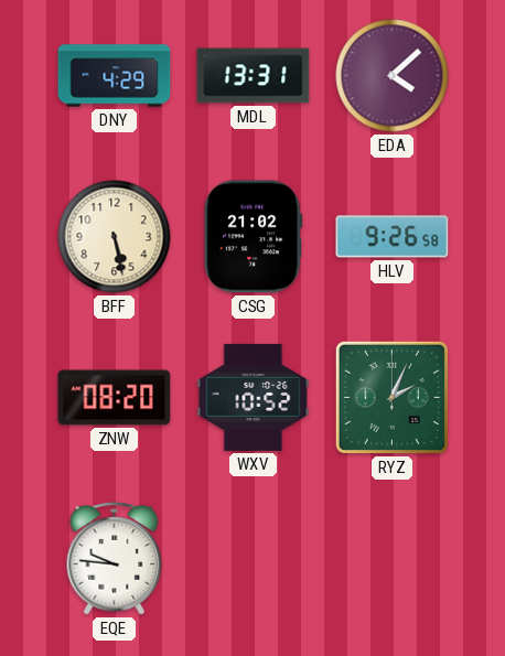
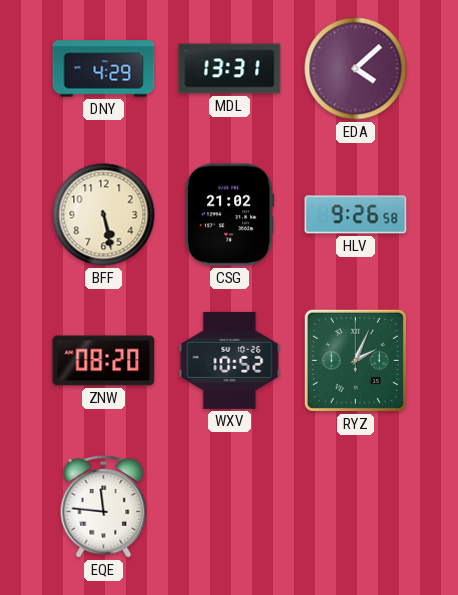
EQE: 9:46 -> 11:46
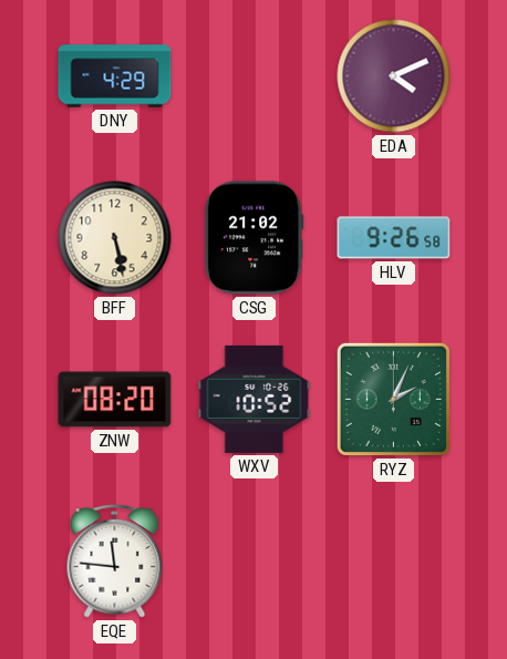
MDL: 13:31 -> none
EDA: 4:08 -> 4:11
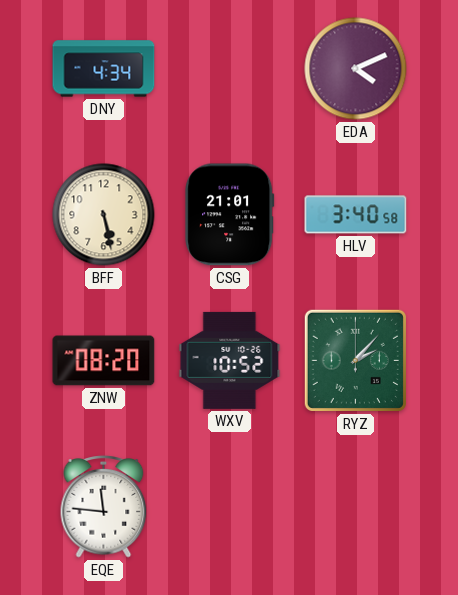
DNY: 4:29 -> 4:34
CSG: 21:02 -> 21:01
HLV: 9:26 -> 3:40
RYZ: 2:04 -> 2:07
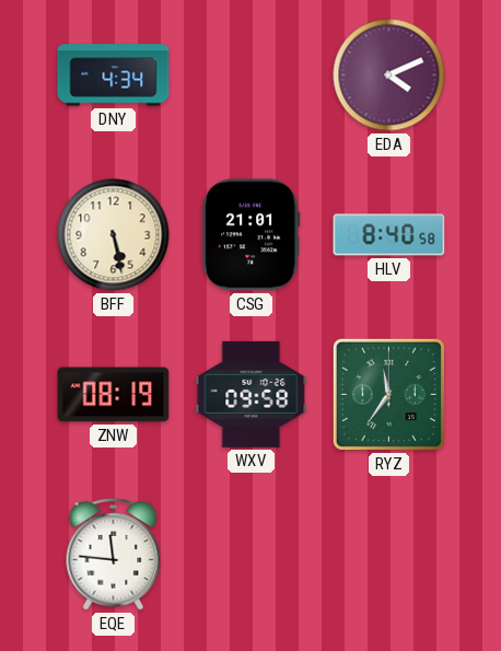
HLV: 3:40 -> 8:40
ZNW: 08:20 -> 08:19
WXV: 10:52 -> 09:58
RYZ: 2:07 -> 11:36
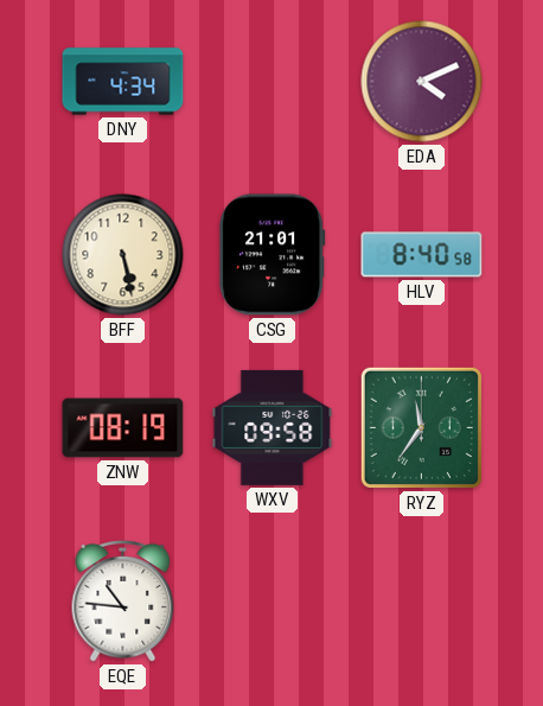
EQE: 11:46 -> 10:46
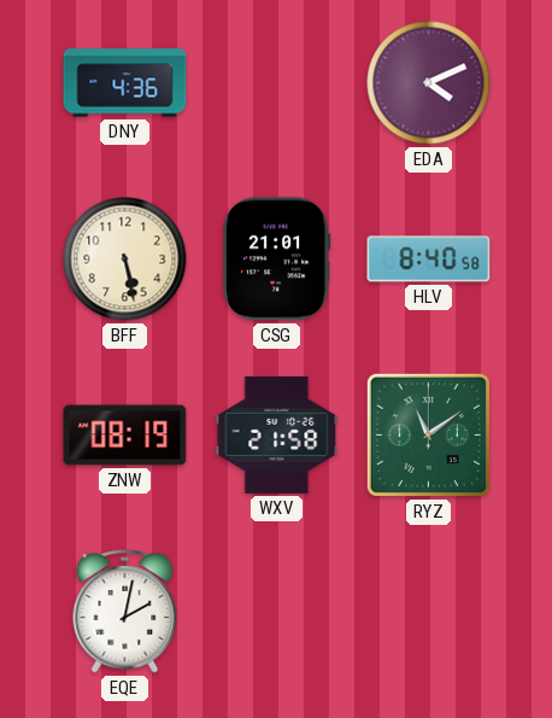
DNY: 4:34 -> 4:36
WXV: 09:58 -> 21:58
RYZ: 11:36 -> 11:09
EQE: 10:46 -> 2:02
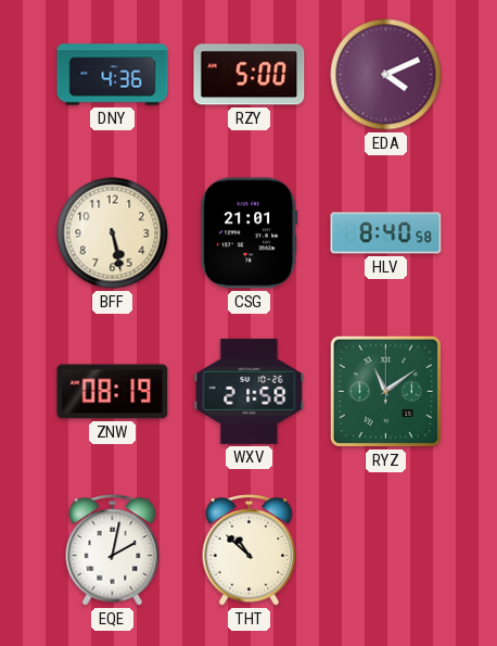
RZY: none -> 5:00
THT: none -> 10:52
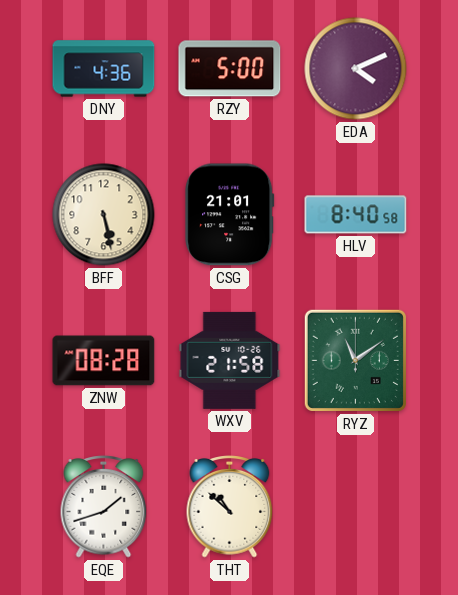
ZNW: 08:19 -> 08:28
EQE: 2:02 -> 1:42
